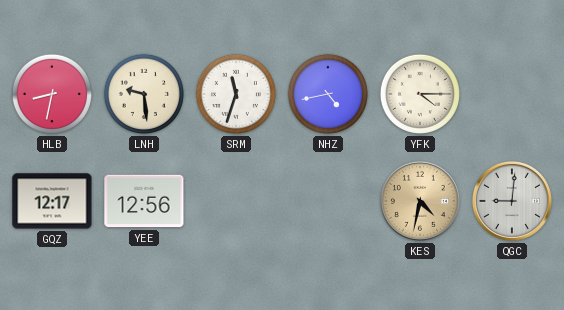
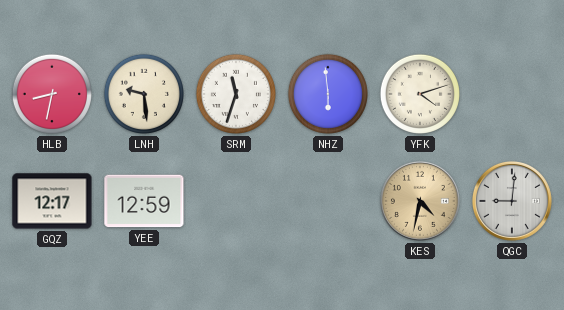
NHZ: 4:43 -> 5:59
YFK: 4:15 -> 4:12
YEE: 12:56 -> 12:59
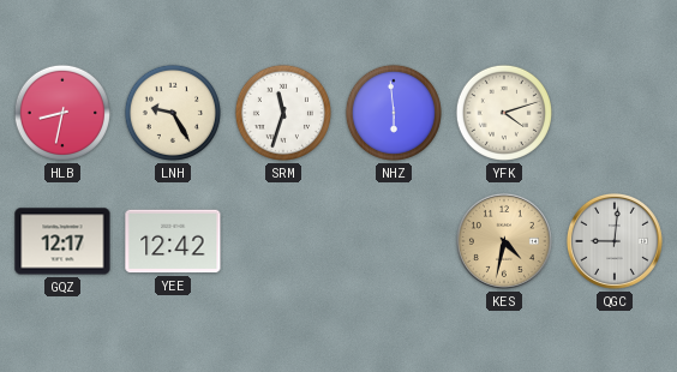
LNH: 9:29 -> 9:25
YEE: 12:59 -> 12:42
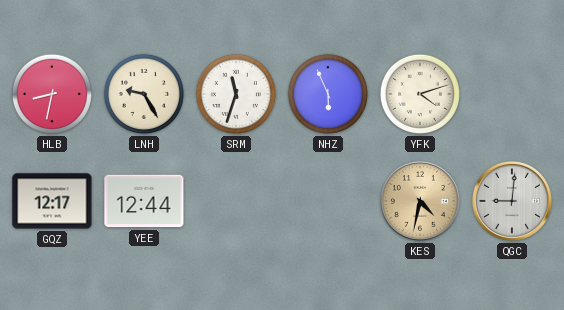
NHZ: 5:59 -> 5:56
YEE: 12:42 -> 12:44
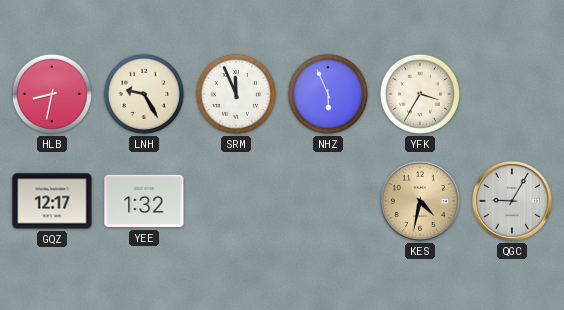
SRM: 11:33 -> 11:56
YFK: 4:12 -> 3:35
YEE: 12:44 -> 1:32
QGC: 9:01 -> 9:05
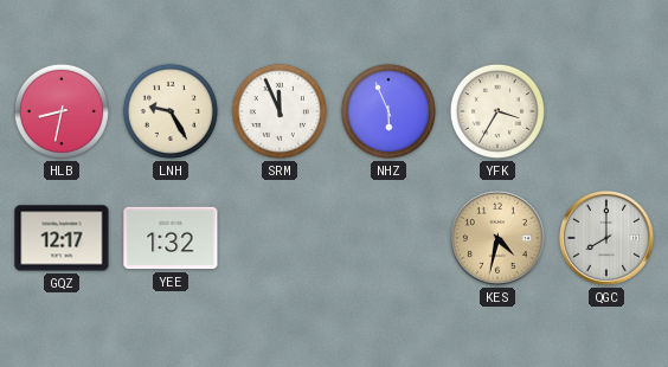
QGC: 9:05 -> 8:00
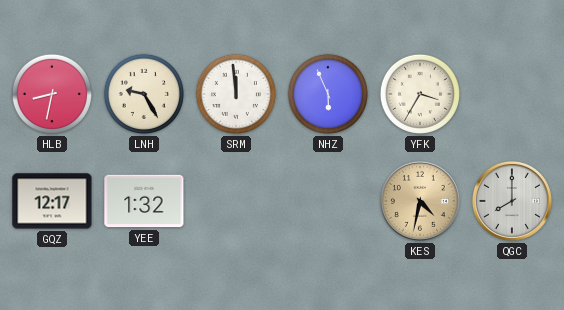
SRM: 11:56 -> 11:59
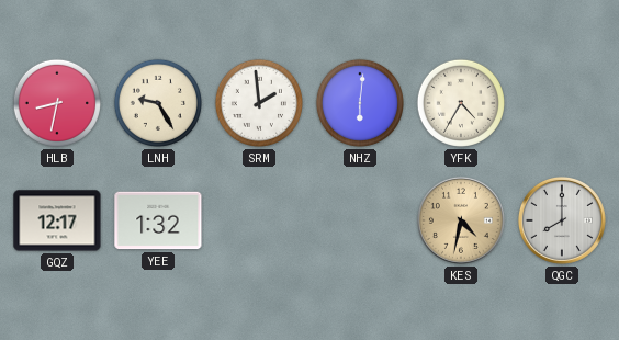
SRM: 11:59 -> 1:59
NHZ: 5:56 -> 6:01
YFK: 3:35 -> 4:35
